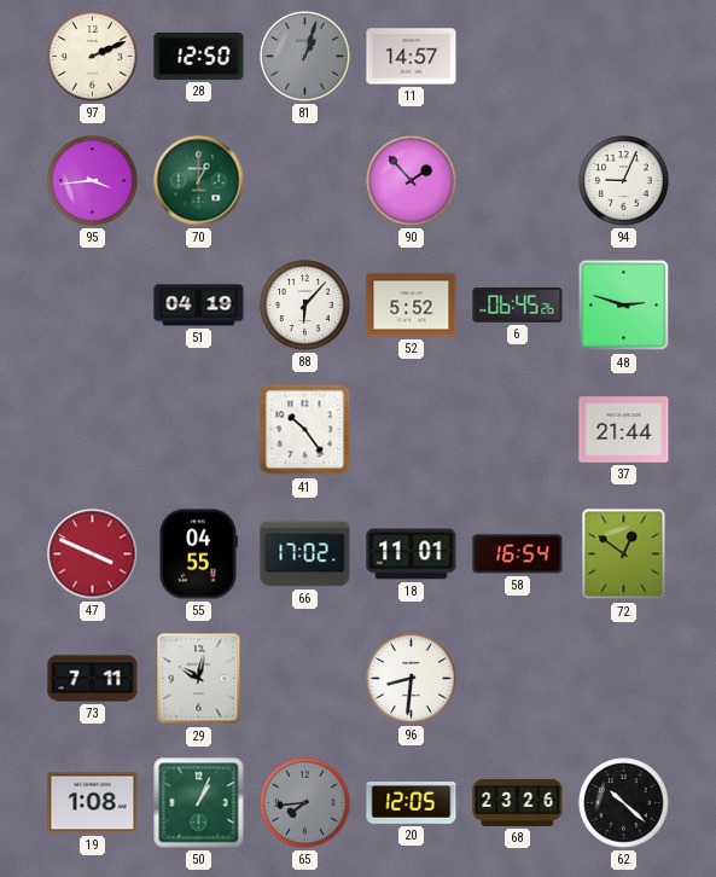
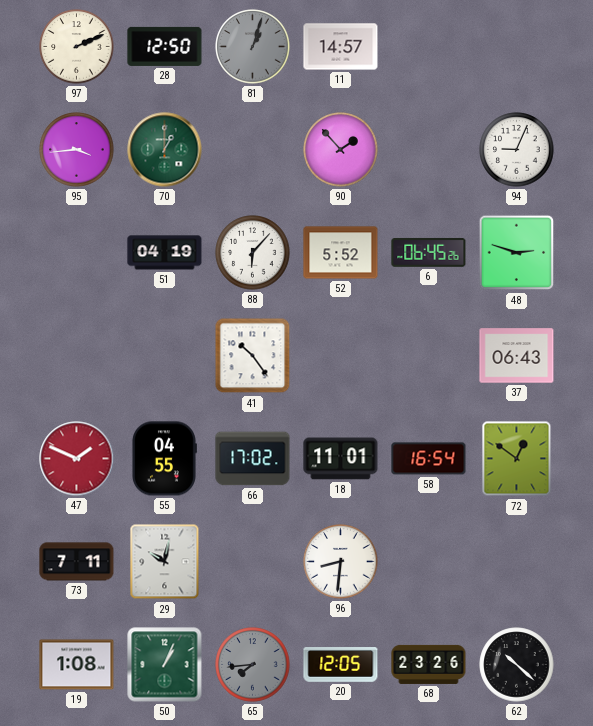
37: 21:44 -> 06:43
47: 3:49 -> 1:49
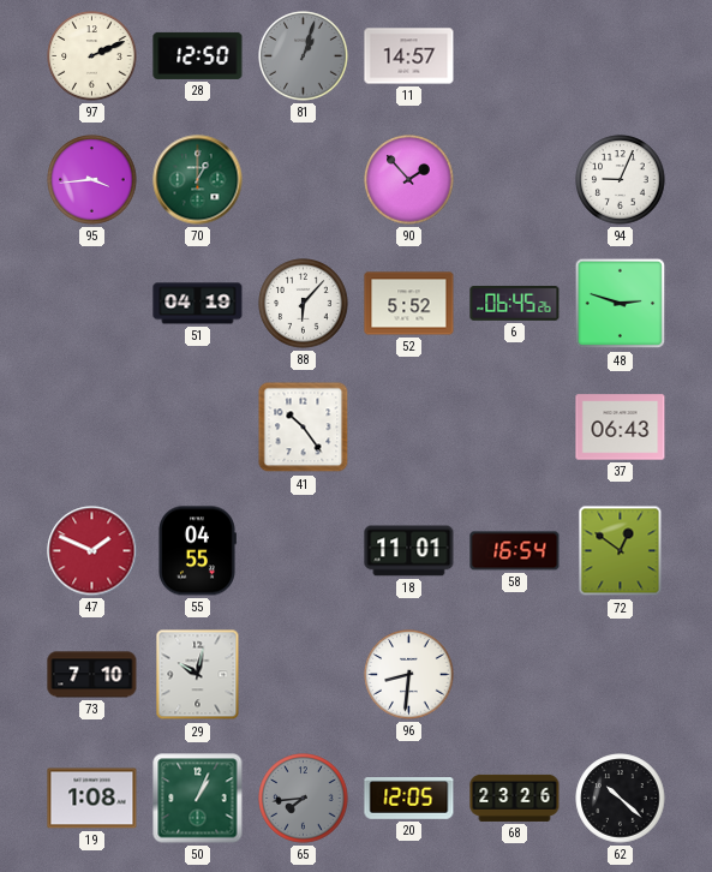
66: 17:02 -> none
73: 7:11 -> 7:10
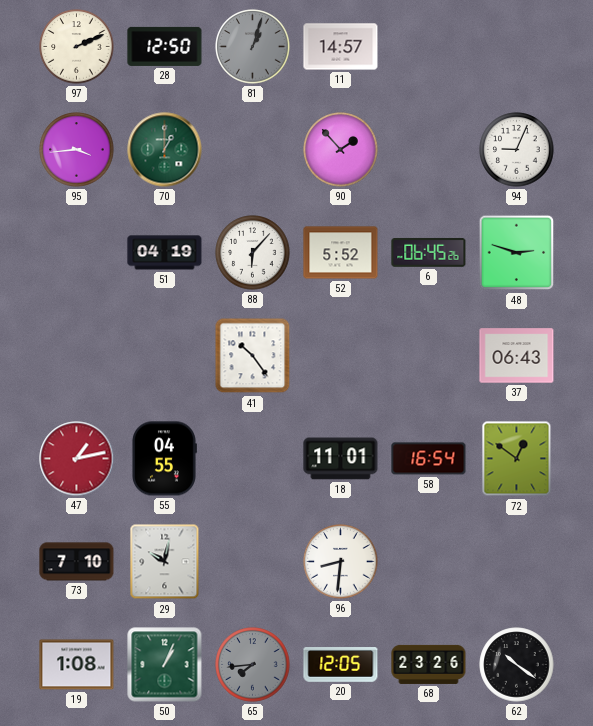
47: 1:49 -> 1:13
62: 10:22 -> 10:21
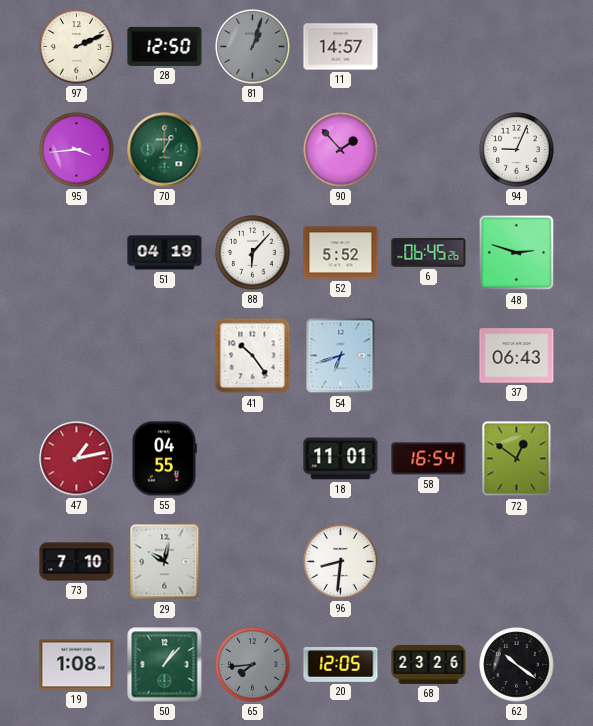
54: none -> 6:42
50: 1:04 -> 1:07
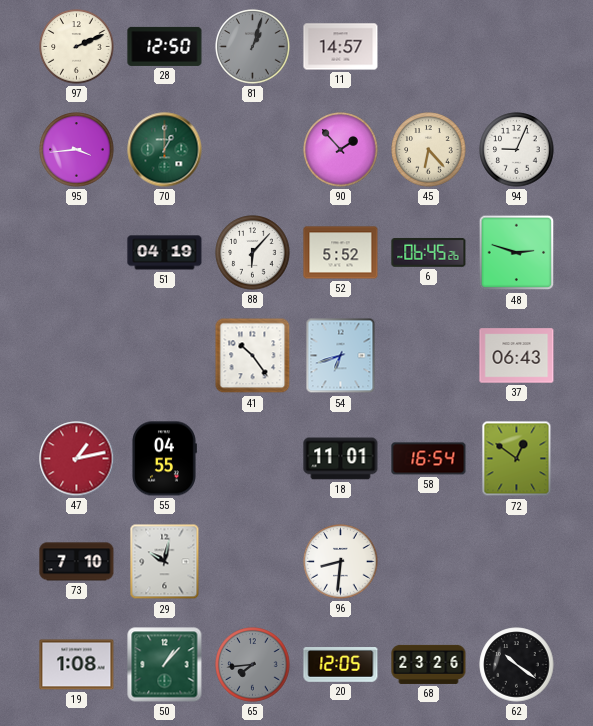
45: none -> 6:23
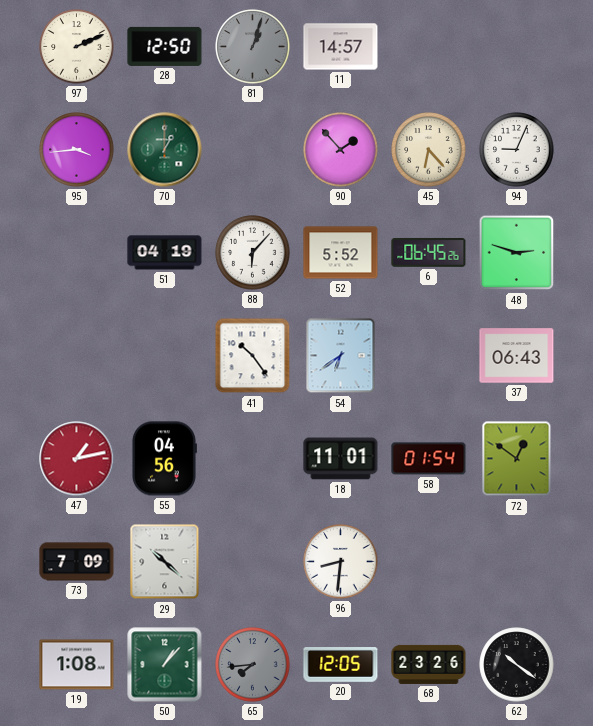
54: 6:42 -> 6:39
55: 04:55 -> 04:56
58: 16:54 -> 01:54
73: 7:10 -> 7:09
29: 10:02 -> 10:22
